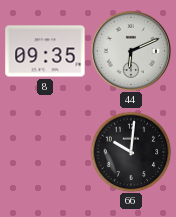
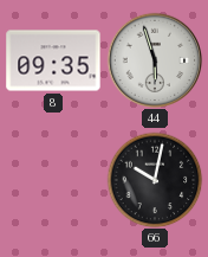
44: 6:11 -> 5:57
66: 10:01 -> 10:02
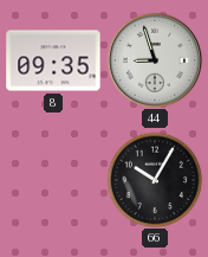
44: 5:57 -> 8:57
66: 10:02 -> 10:05
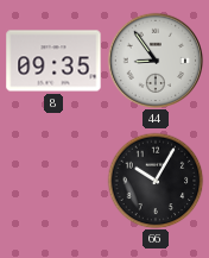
44: 8:57 -> 8:54
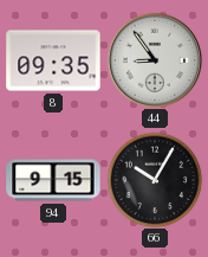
94: none -> 9:15
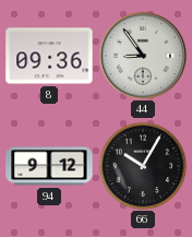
8: 09:35 -> 09:36
94: 9:15 -> 9:12
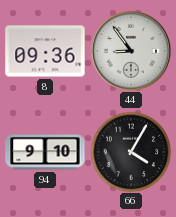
94: 9:12 -> 9:10
66: 10:05 -> 4:05
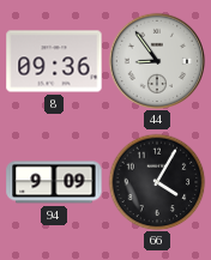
94: 9:10 -> 9:09
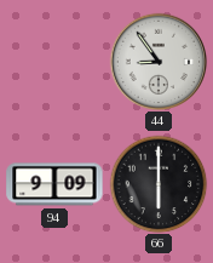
8: 09:36 -> none
66: 4:05 -> 6:00
